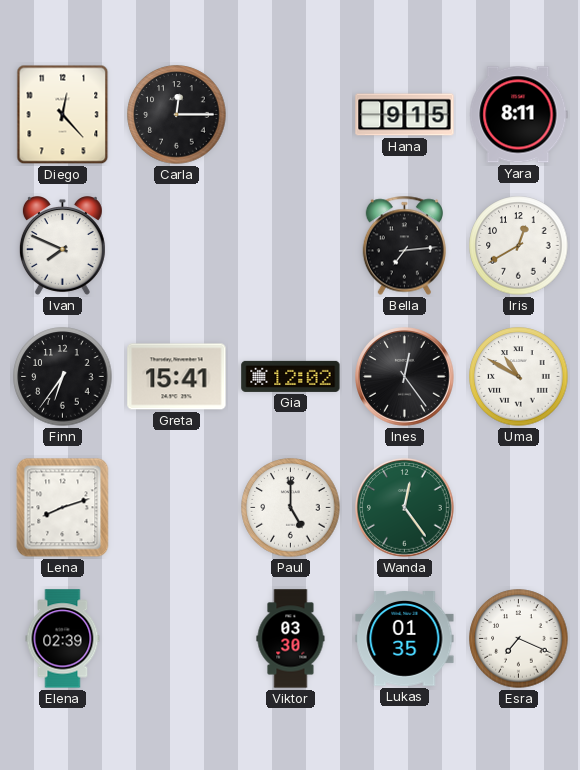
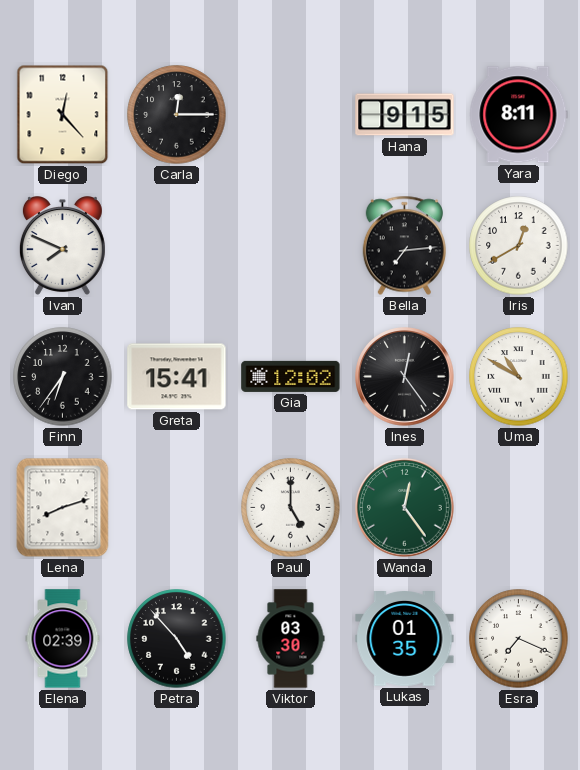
Petra: none -> 4:53
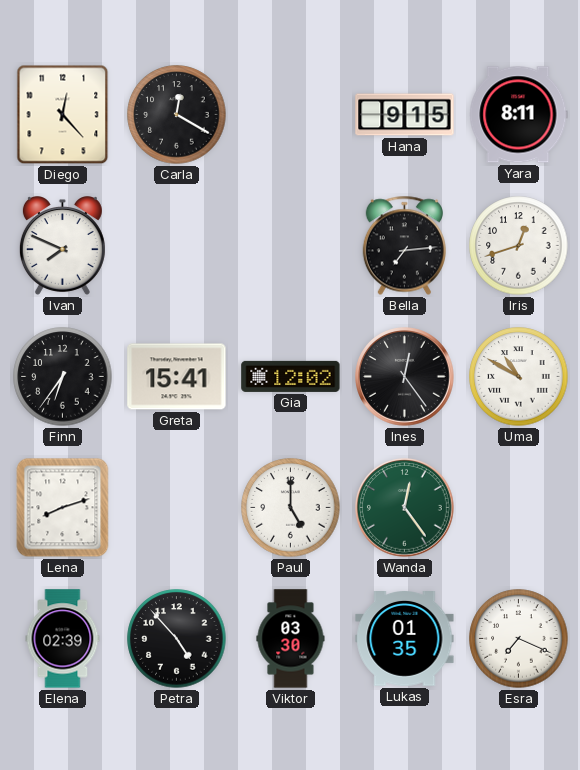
Carla: 12:15 -> 12:20
Iris: 12:40 -> 12:42
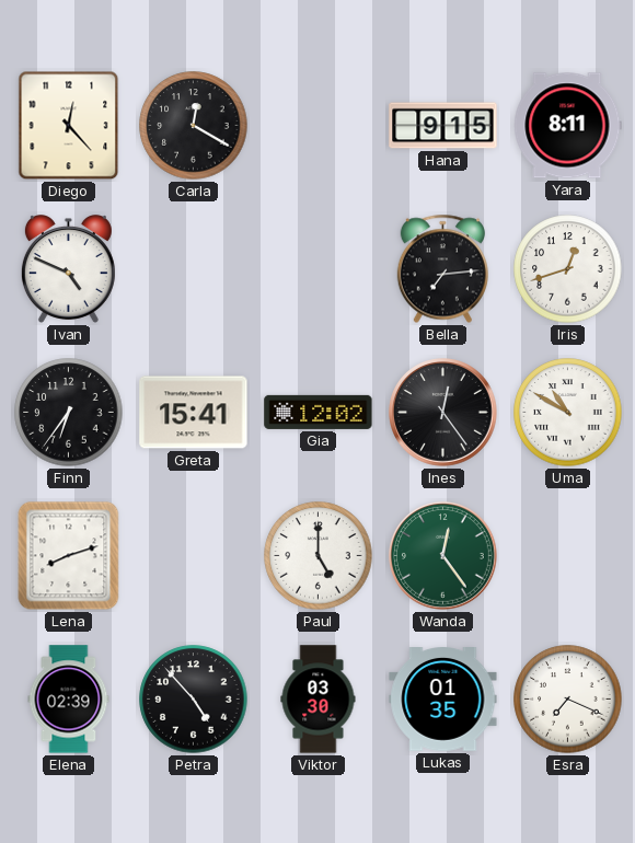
Ivan: 7:49 -> 4:49
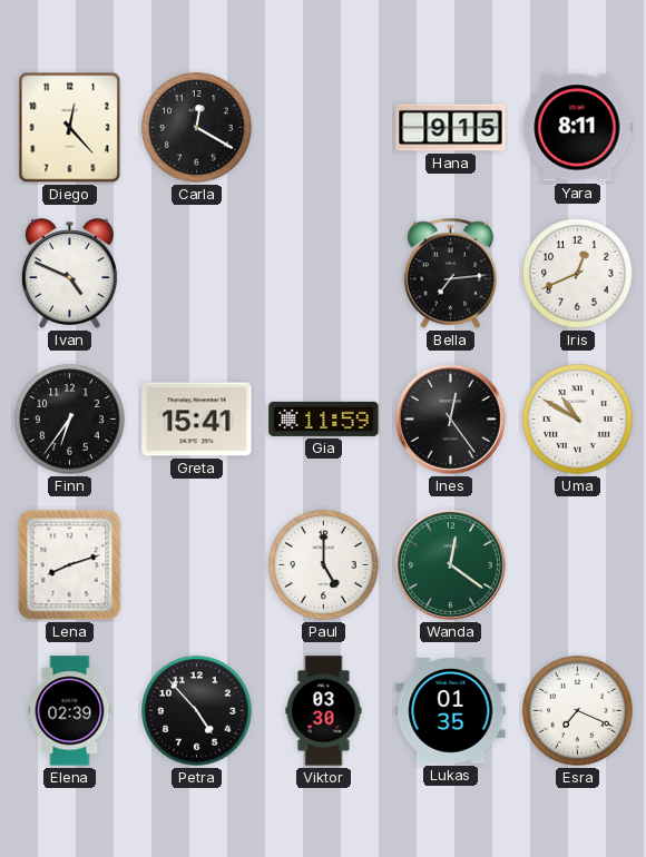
Iris: 12:42 -> 12:41
Gia: 12:02 -> 11:59
Wanda: 12:24 -> 12:21
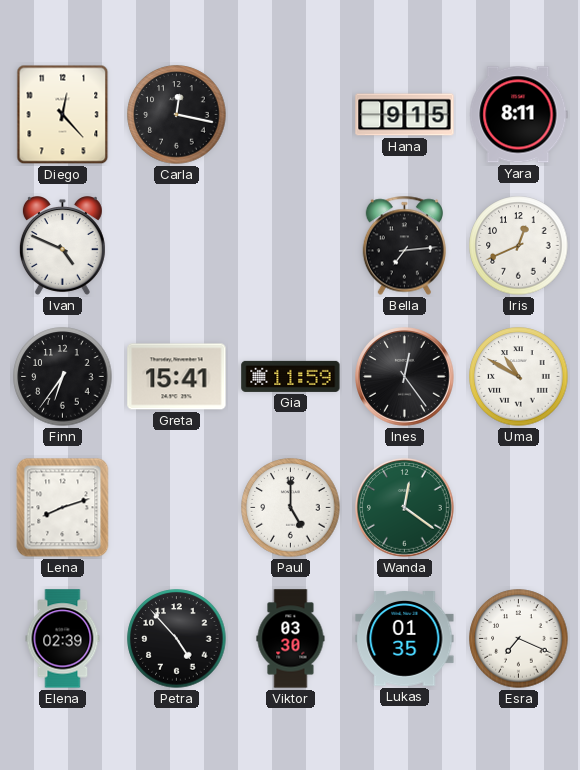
Carla: 12:20 -> 12:17
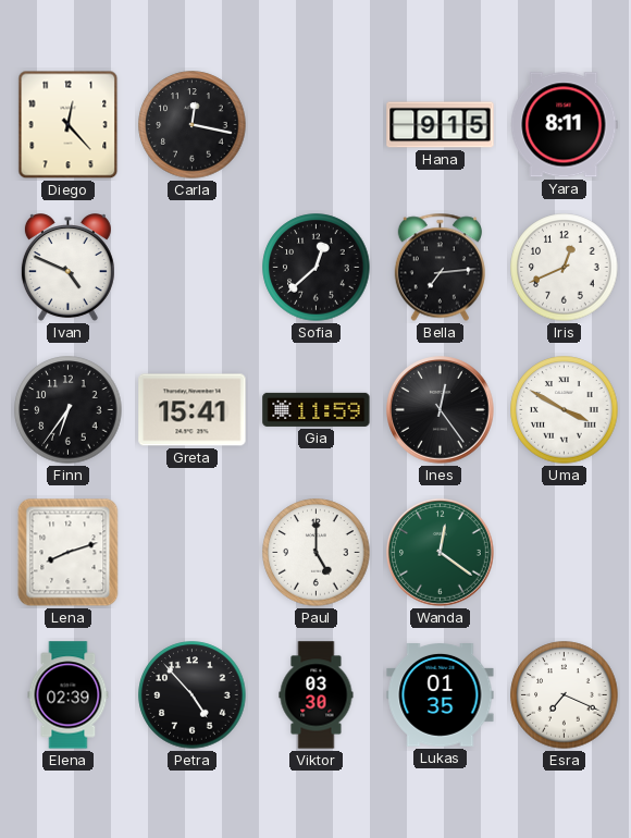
Sofia: none -> 12:38
Uma: 10:50 -> 3:50
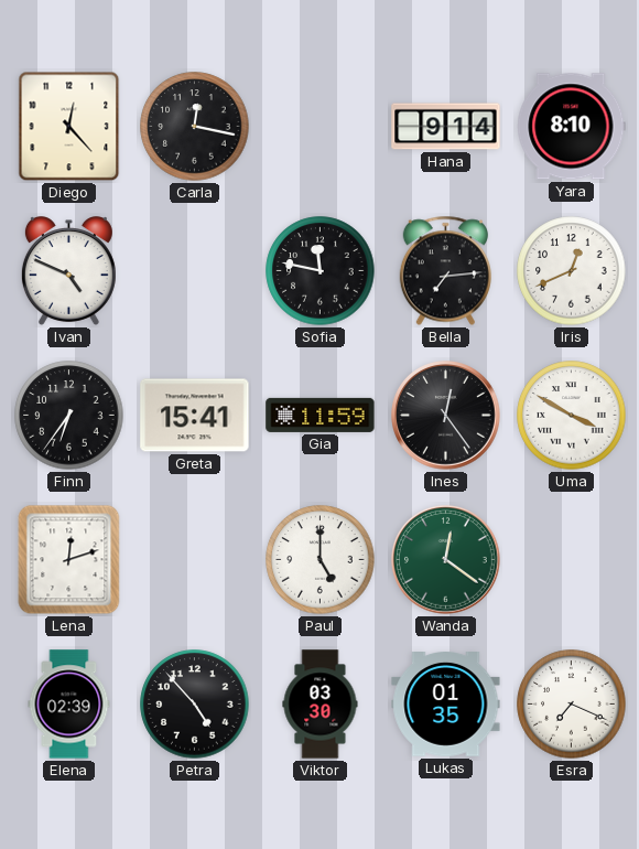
Hana: 9:15 -> 9:14
Yara: 8:11 -> 8:10
Sofia: 12:38 -> 11:47
Lena: 8:12 -> 12:12
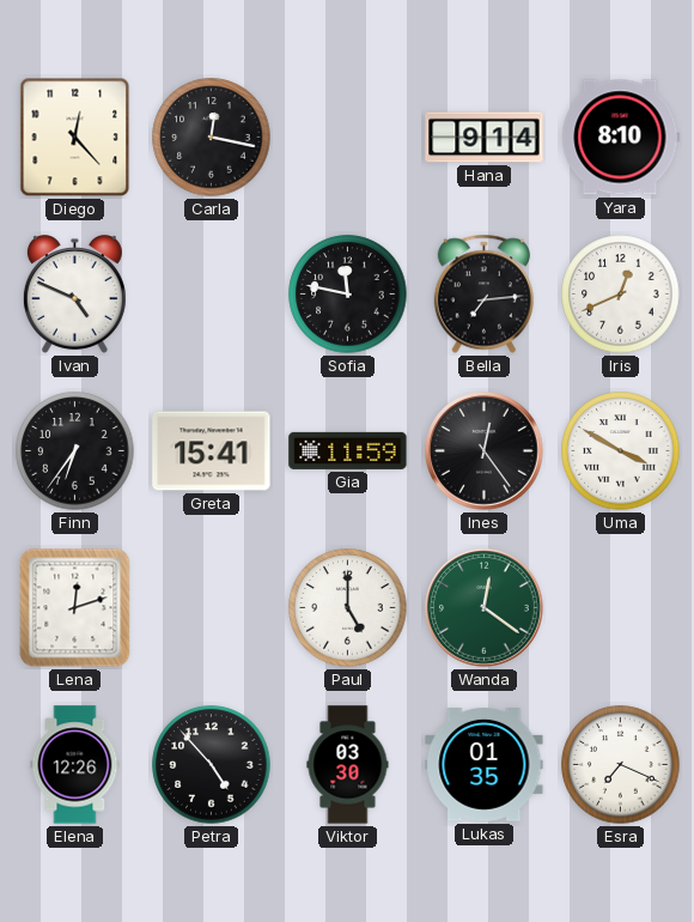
Elena: 02:39 -> 12:26
